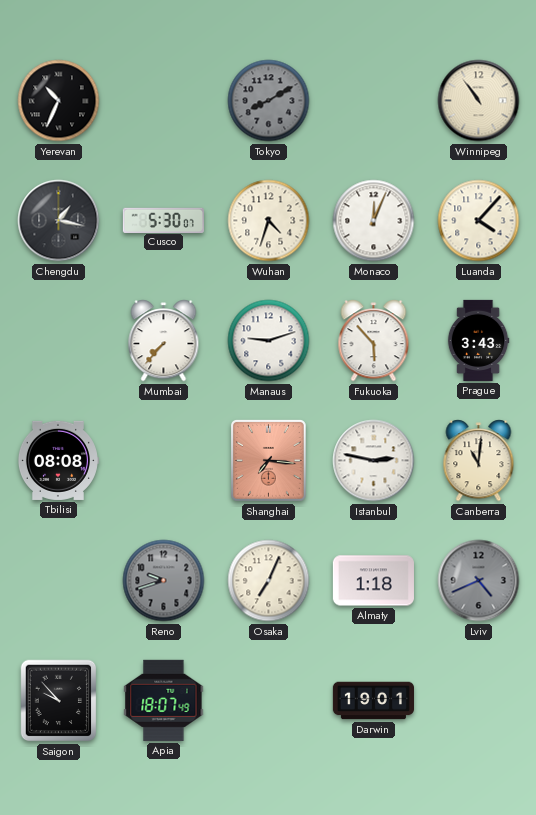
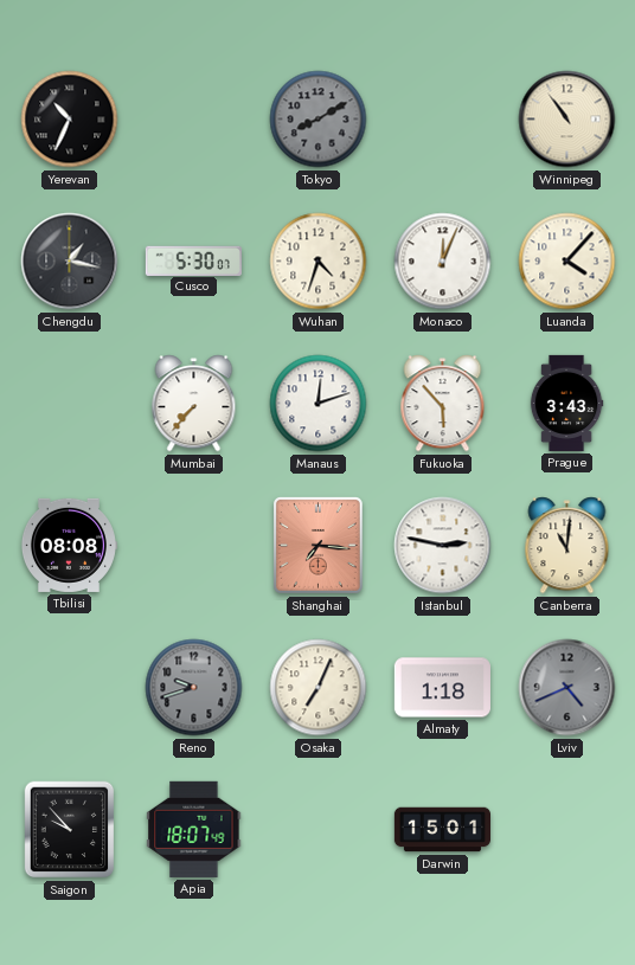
Manaus: 9:12 -> 12:12
Darwin: 19:01 -> 15:01
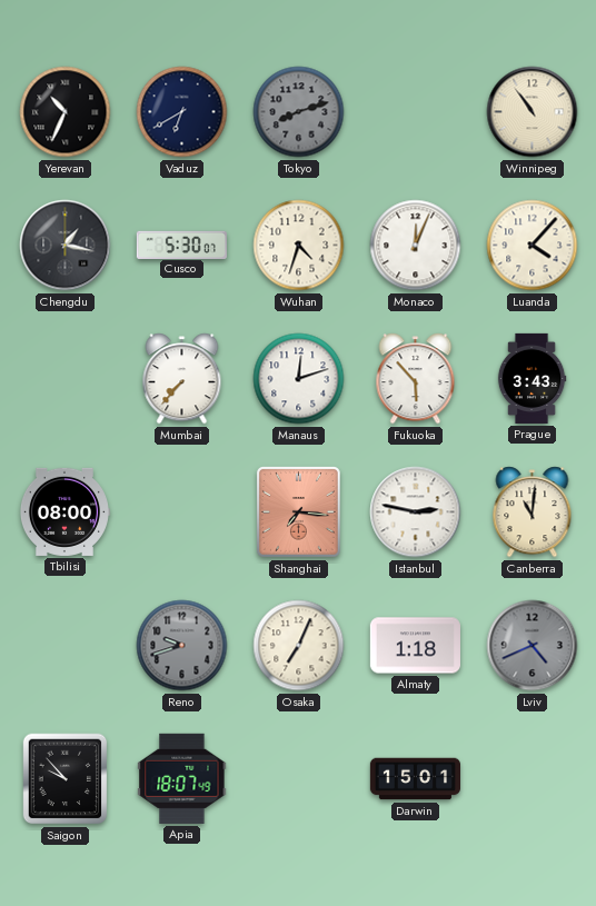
Vaduz: none -> 6:40
Tokyo: 8:10 -> 8:12
Tbilisi: 08:08 -> 08:00
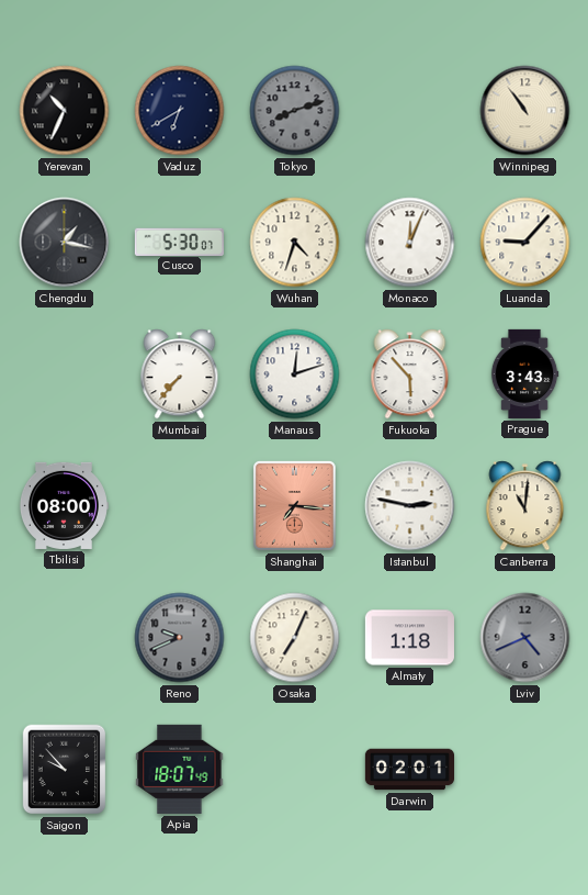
Luanda: 4:07 -> 9:07
Reno: 9:42 -> 9:41
Darwin: 15:01 -> 02:01
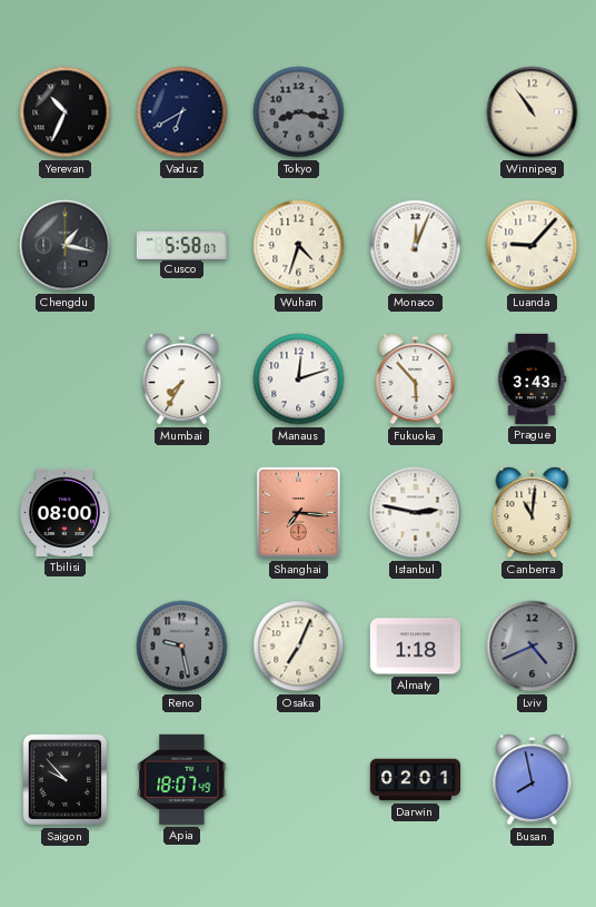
Tokyo: 8:12 -> 8:17
Cusco: 5:30 -> 5:58
Mumbai: 7:37 -> 7:35
Reno: 9:41 -> 9:28
Busan: none -> 7:58
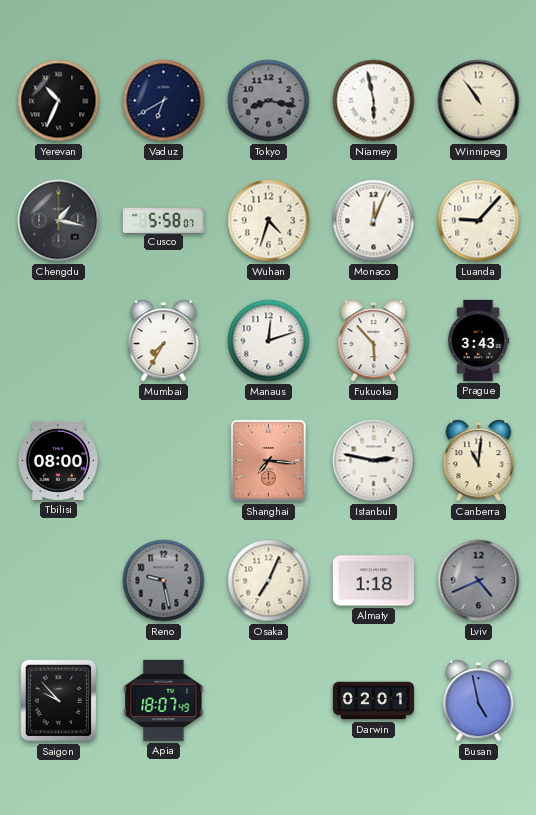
Niamey: none -> 5:58
Busan: 7:58 -> 4:58
